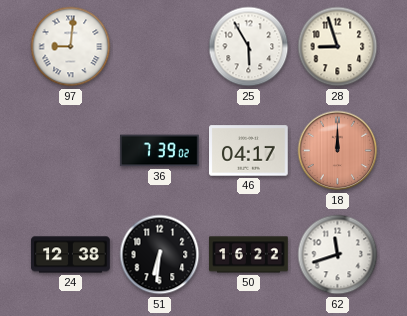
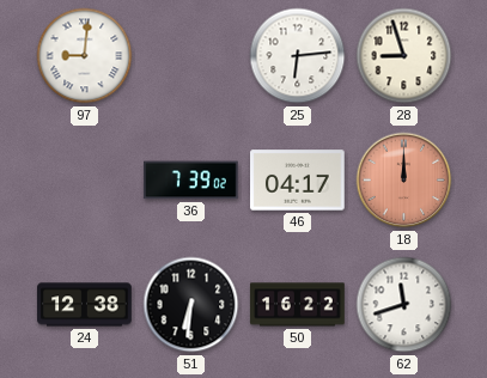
25: 5:55 -> 6:14
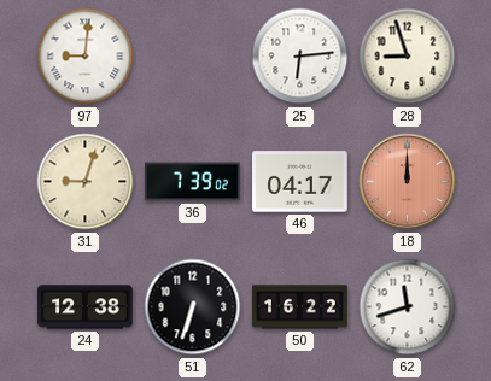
31: none -> 9:03
51: 6:31 -> 6:33
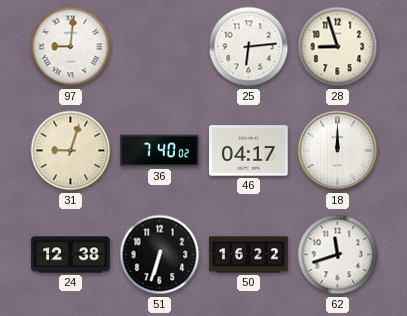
36: 7:39 -> 7:40
18 dial: salmon -> white
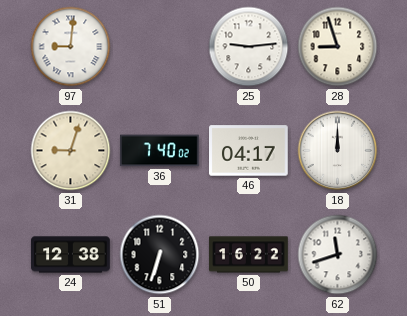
25: 6:14 -> 9:14
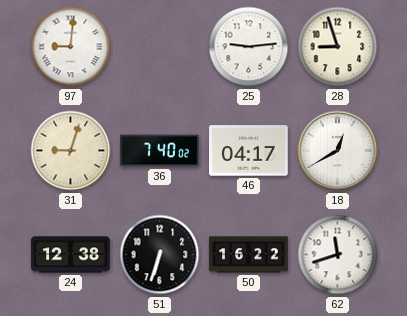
18: 12:00 -> 12:40
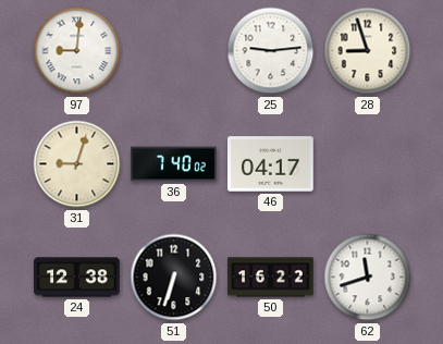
18: 12:40 -> none
